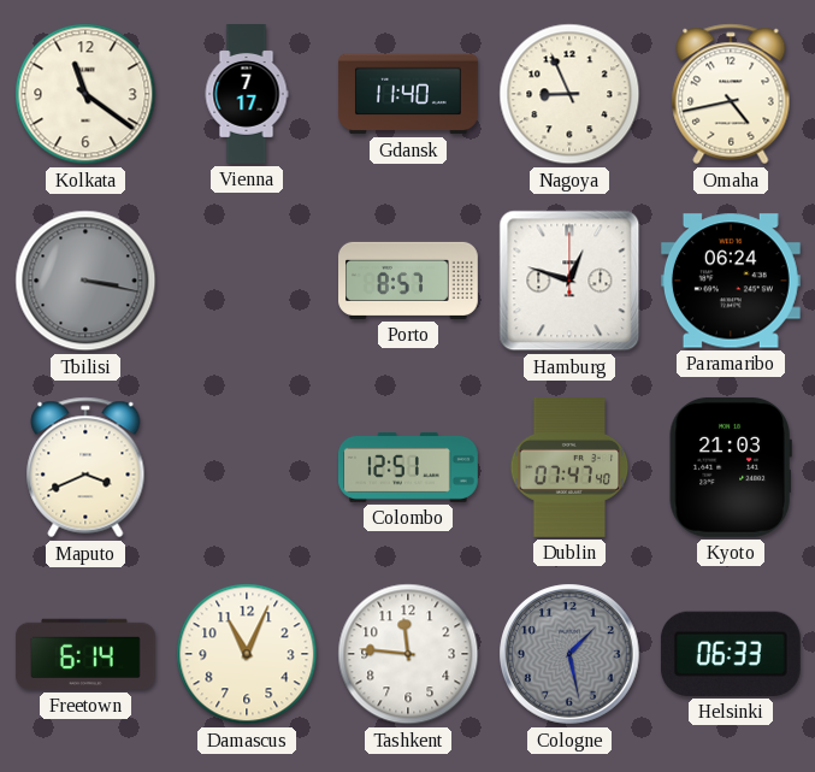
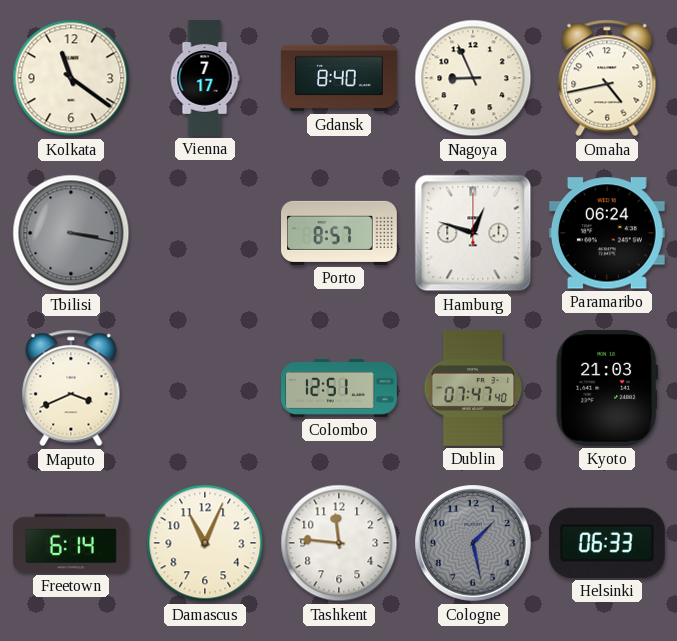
Gdansk: 11:40 -> 8:40
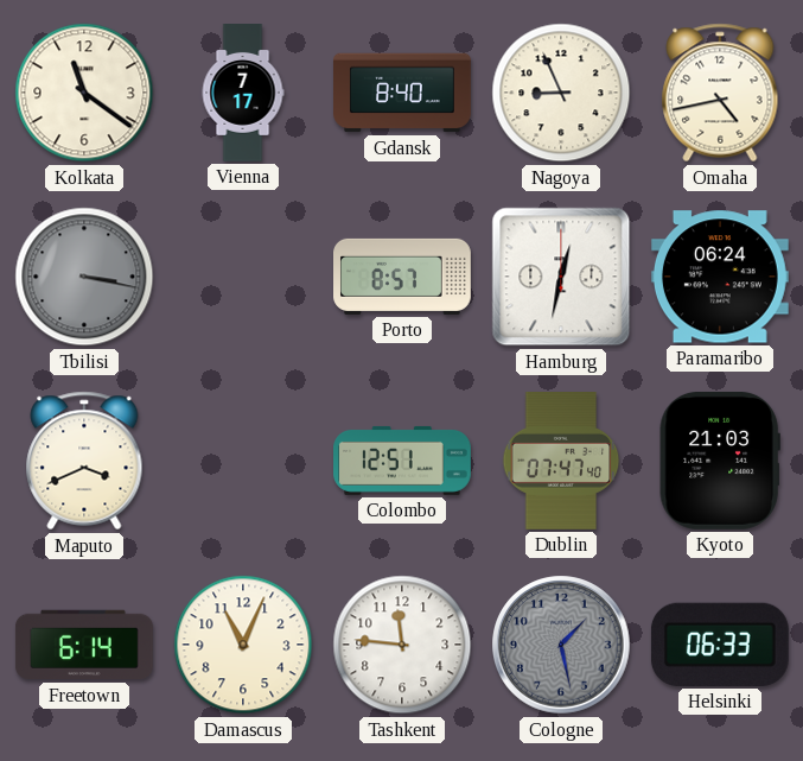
Hamburg: 12:48 -> 12:32
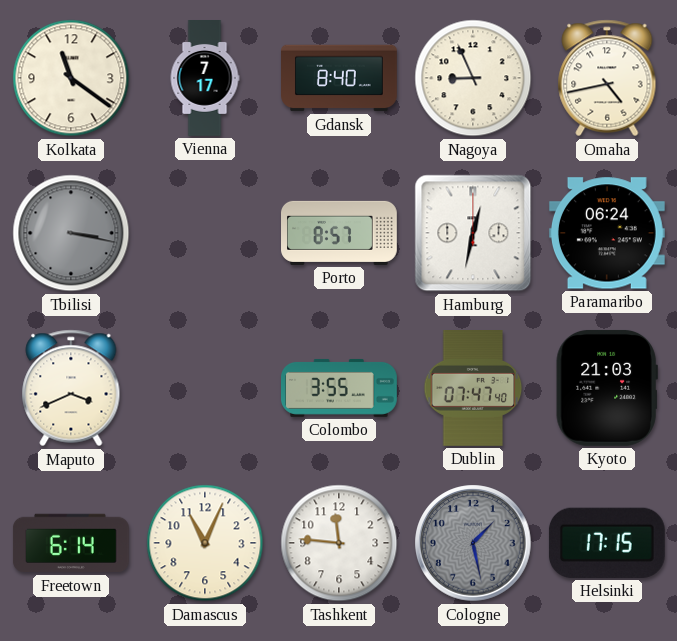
Colombo: 12:51 -> 3:55
Helsinki: 06:33 -> 17:15
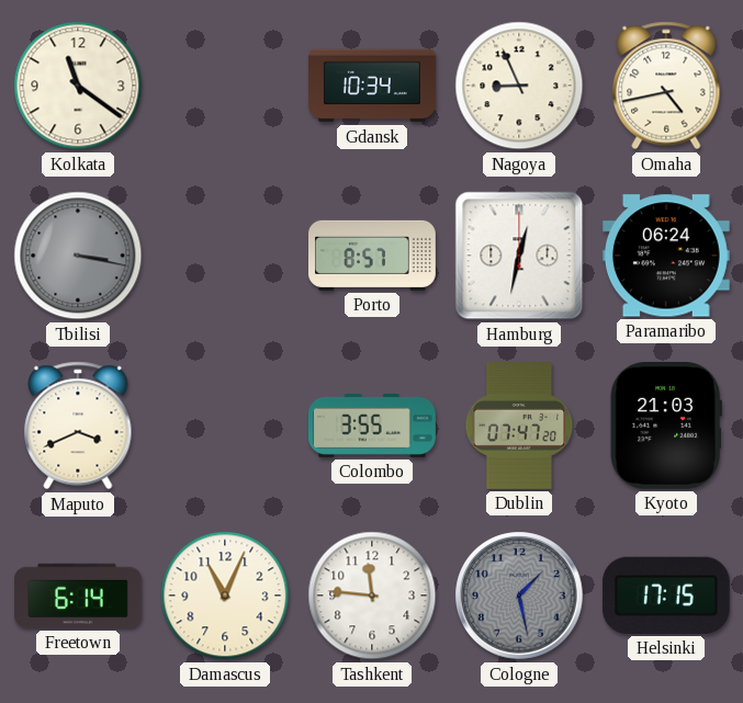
Vienna: 7:17 -> none
Gdansk: 8:40 -> 10:34
Dublin: 07:47:40 -> 07:47:20
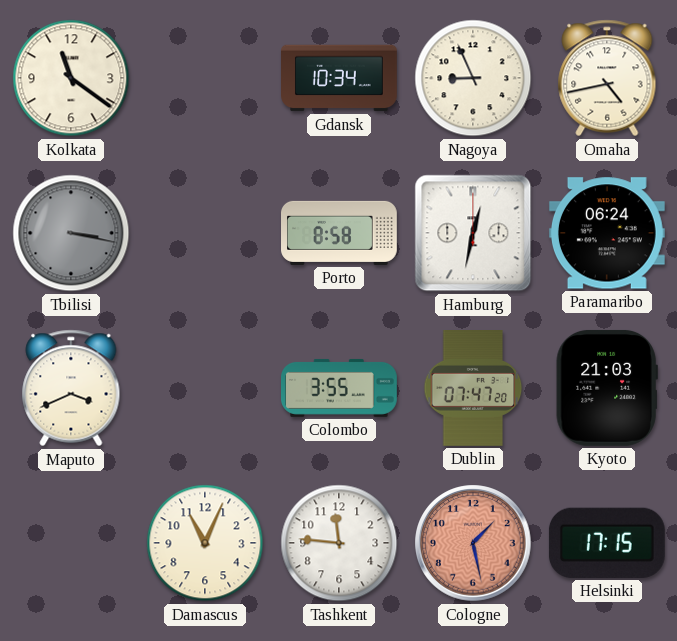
Porto: 8:57 -> 8:58
Freetown: 6:14 -> none
Cologne dial: grey -> salmon
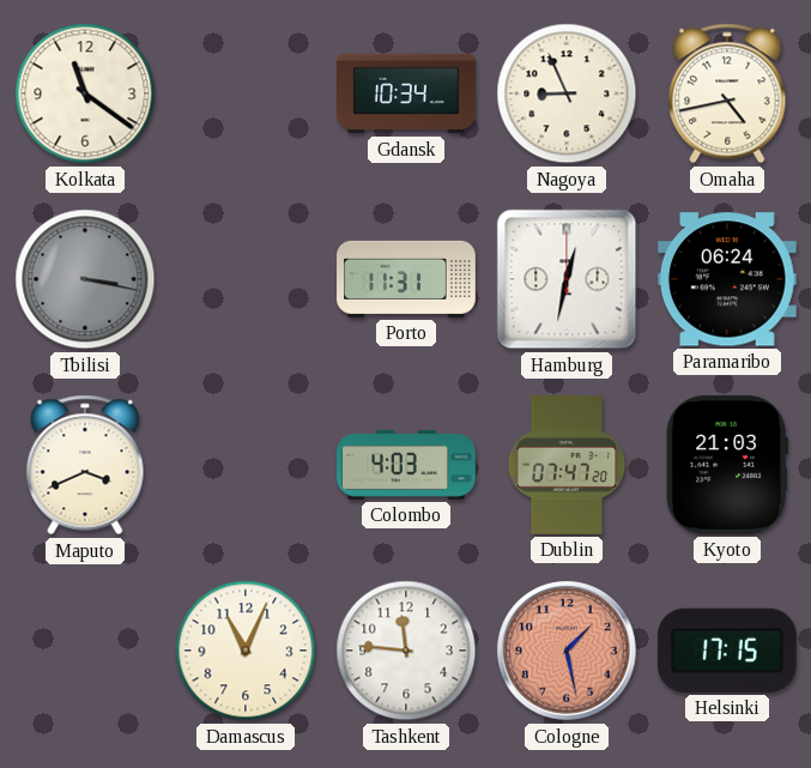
Porto: 8:58 -> 11:31
Colombo: 3:55 -> 4:03
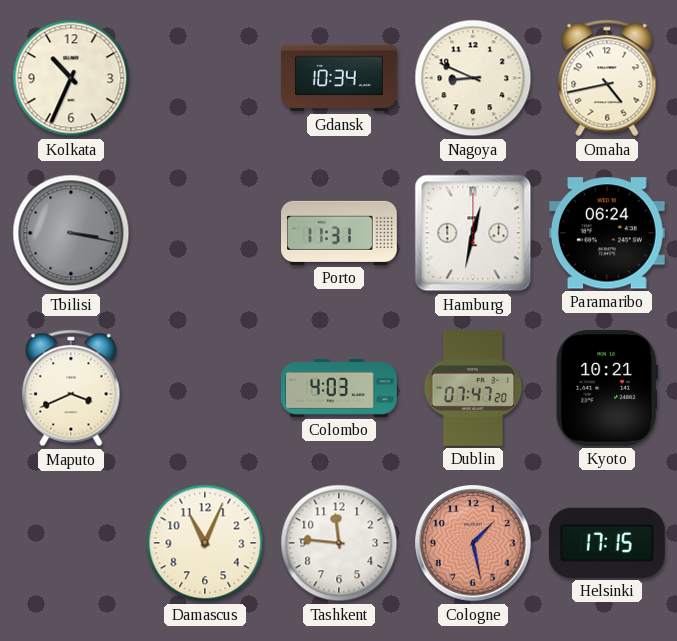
Kolkata: 11:21 -> 10:34
Nagoya: 8:56 -> 8:49
Kyoto: 21:03 -> 10:21
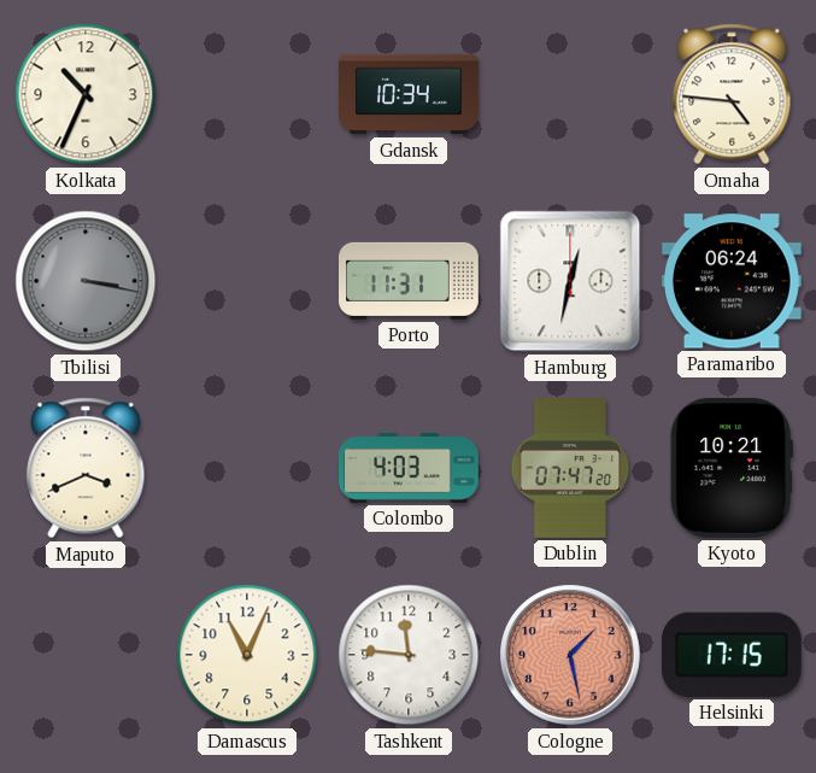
Nagoya: 8:49 -> none
Omaha: 4:43 -> 4:46
